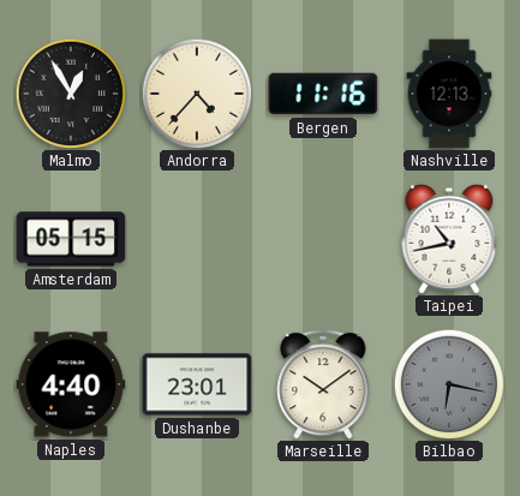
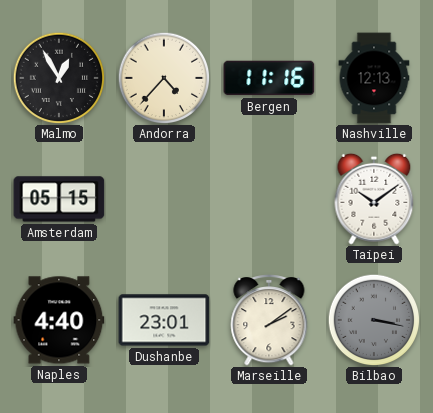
Taipei: 10:43 -> 10:09
Marseille: 10:09 -> 2:09
Bilbao: 6:17 -> 3:17
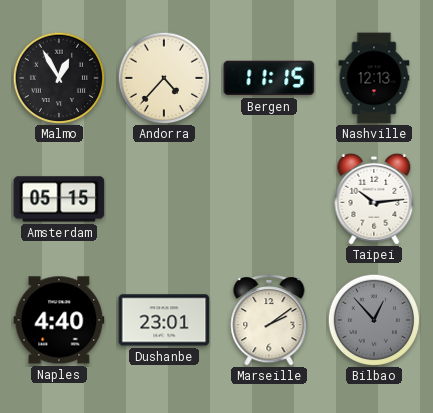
Bergen: 11:16 -> 11:15
Taipei: 10:09 -> 10:14
Bilbao: 3:17 -> 12:53
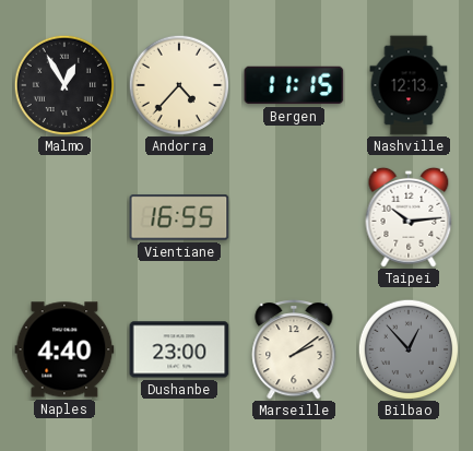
Amsterdam: 05:15 -> none
Vientiane: none -> 16:55
Dushanbe: 23:01 -> 23:00
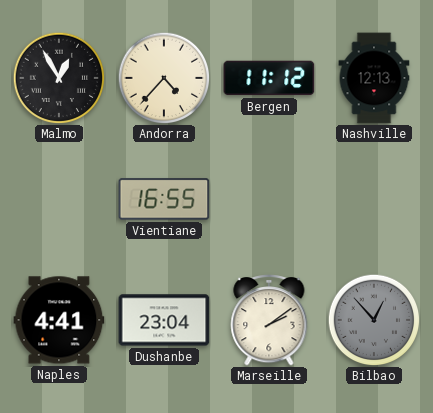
Bergen: 11:15 -> 11:12
Taipei: 10:14 -> none
Naples: 4:40 -> 4:41
Dushanbe: 23:00 -> 23:04
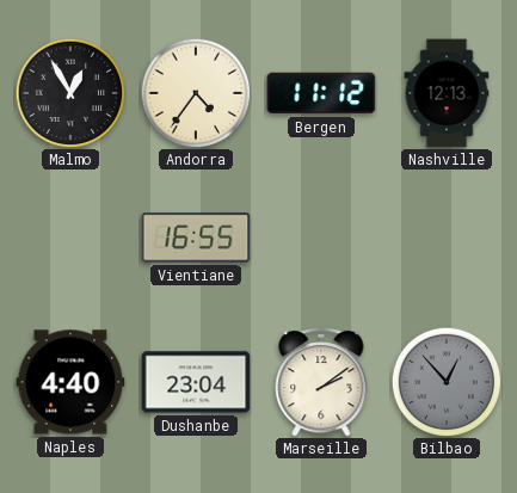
Andorra: 4:37 -> 4:36
Naples: 4:41 -> 4:40
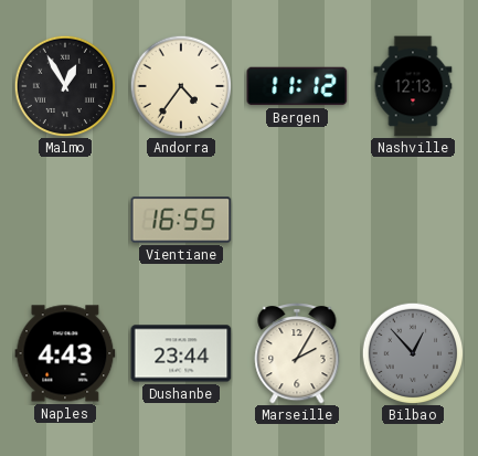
Naples: 4:40 -> 4:43
Dushanbe: 23:04 -> 23:44
Marseille: 2:09 -> 2:05
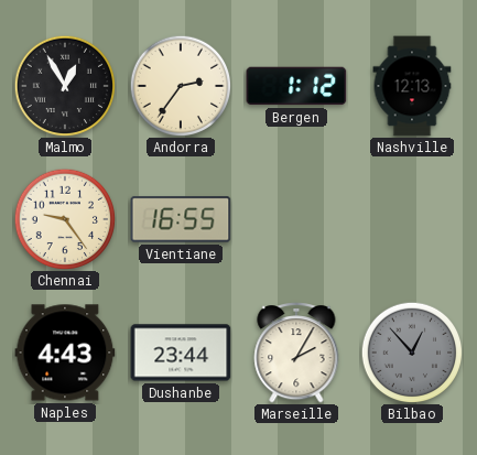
Andorra: 4:36 -> 2:36
Bergen: 11:12 -> 1:12
Chennai: none -> 9:24
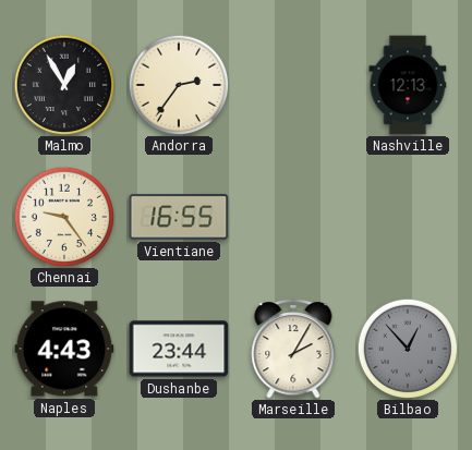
Bergen: 1:12 -> none
